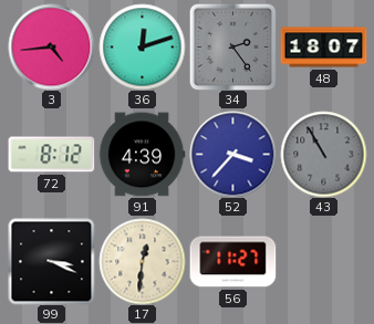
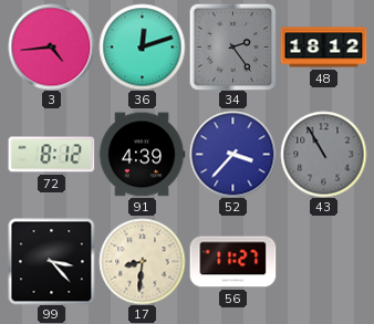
48: 18:07 -> 18:12
99: 3:19 -> 3:23
17: 12:31 -> 8:31
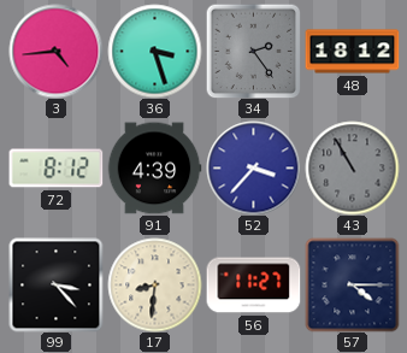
36: 12:12 -> 3:27
57: none -> 4:15
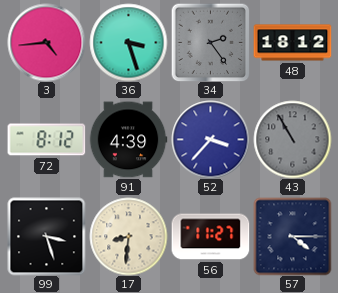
99: 3:23 -> 3:27
